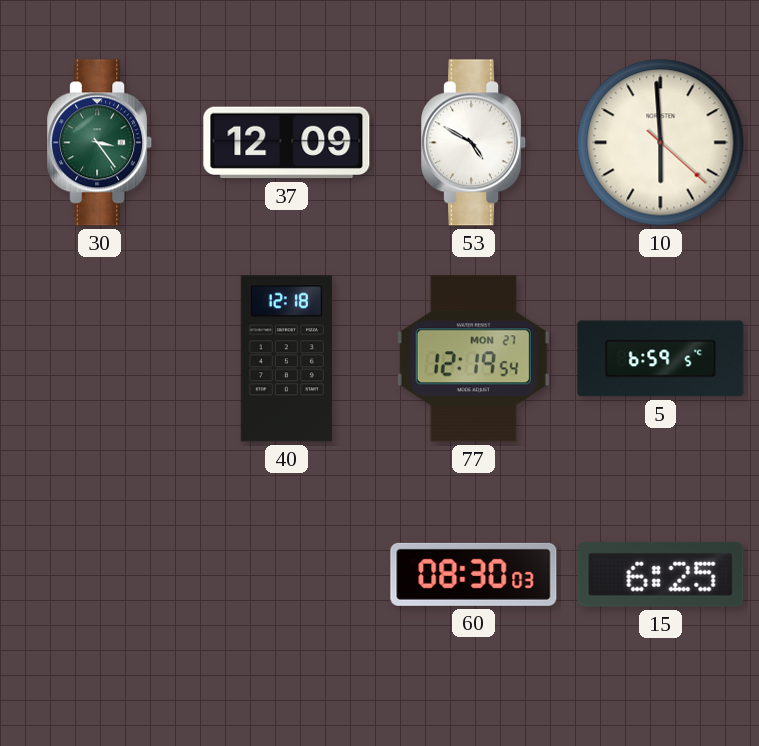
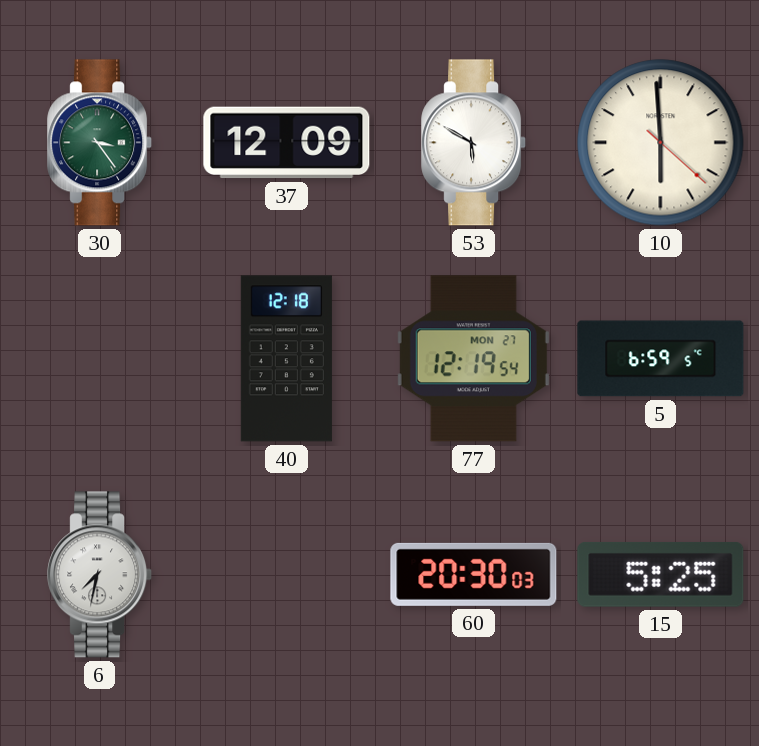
53: 4:50 -> 5:50
6: none -> 7:32
60: 08:30 -> 20:30
15: 6:25 -> 5:25
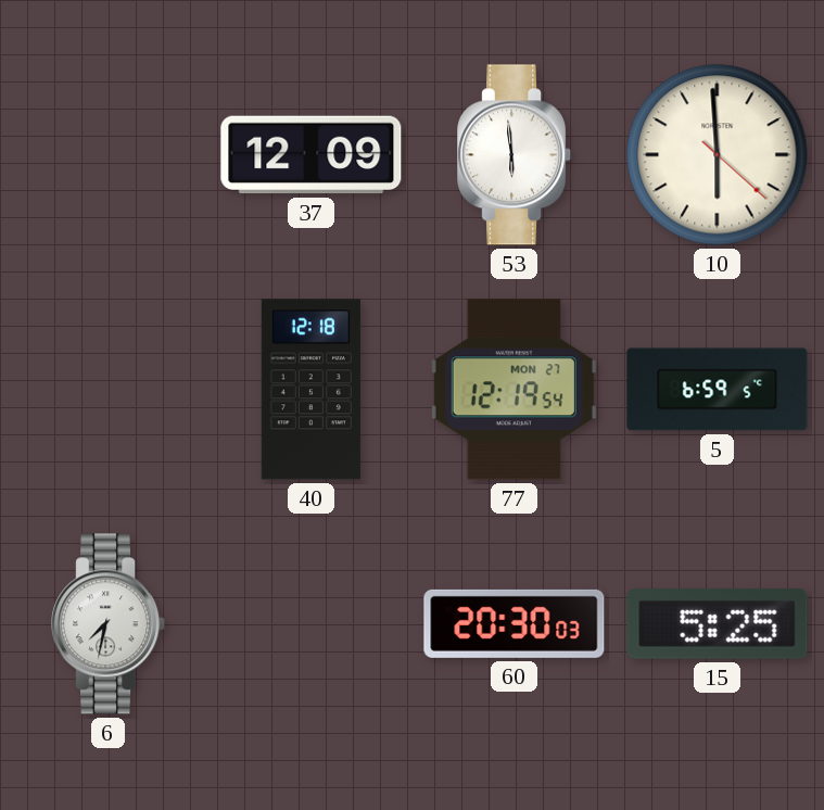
30: 3:24 -> none
53: 5:50 -> 5:59
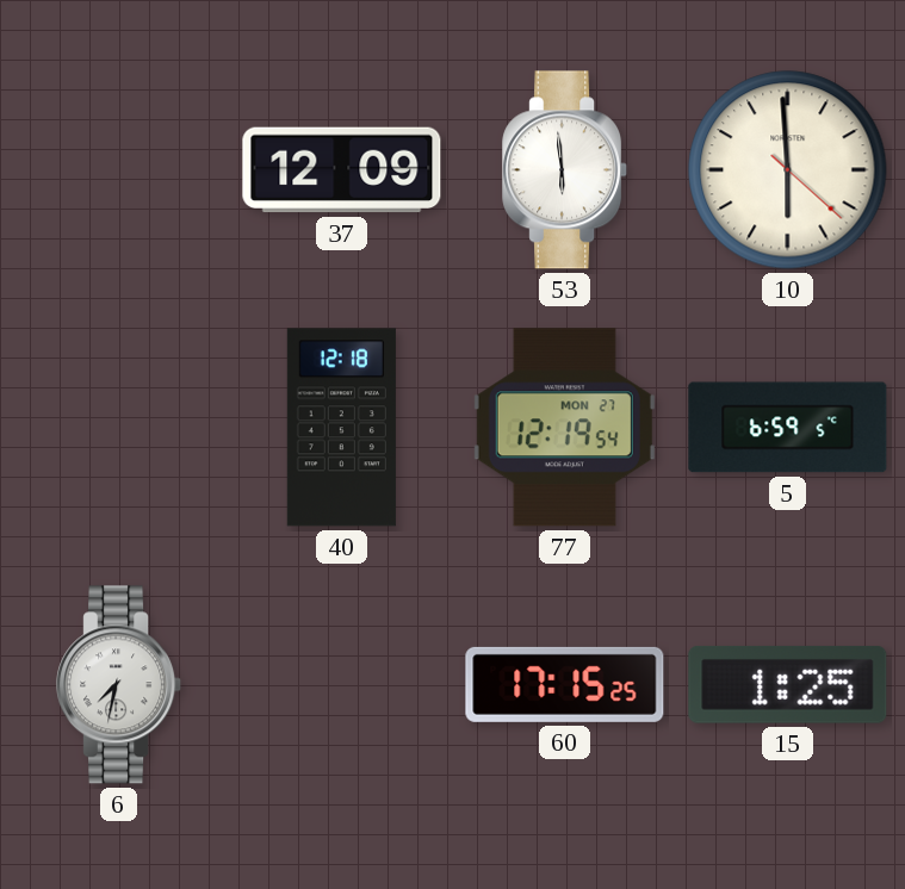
60: 20:30 -> 17:15
15: 5:25 -> 1:25
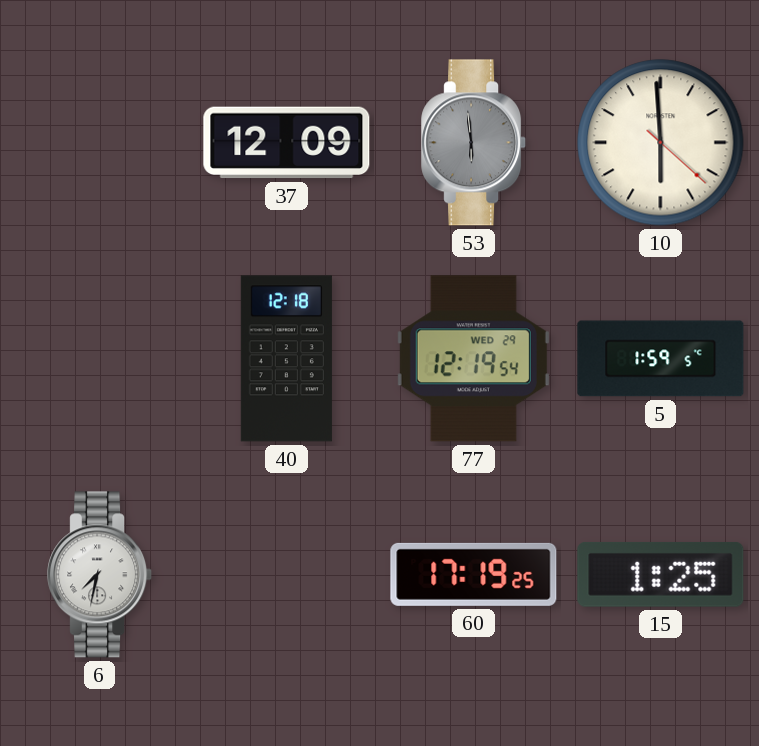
53 dial: white -> grey
77 date: MON 27 -> WED 29
5: 6:59 -> 1:59
60: 17:15 -> 17:19
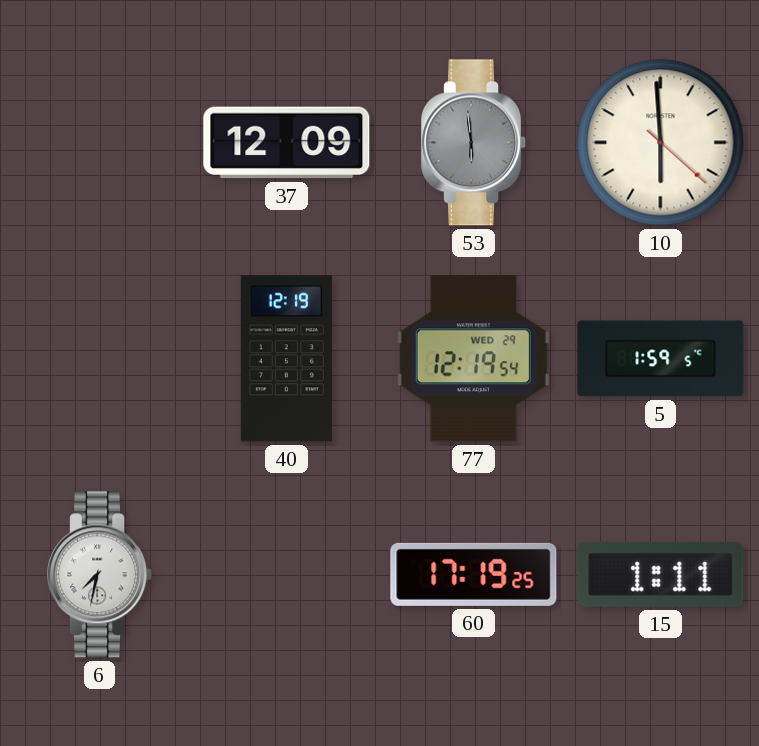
40: 12:18 -> 12:19
15: 1:25 -> 1:11
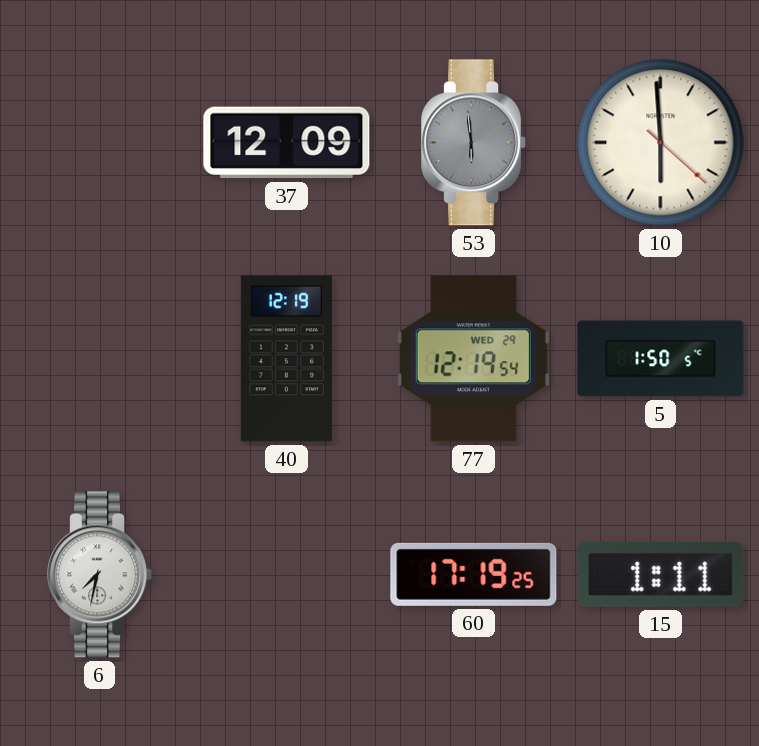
5: 1:59 -> 1:50
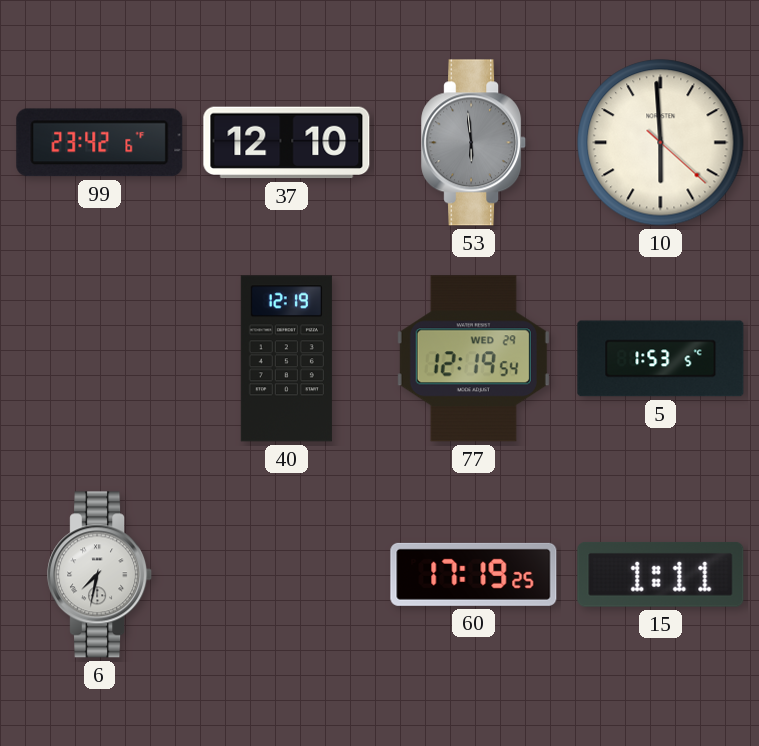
99: none -> 23:42
37: 12:09 -> 12:10
5: 1:50 -> 1:53
